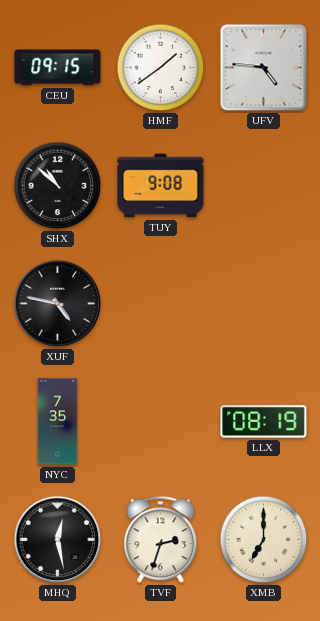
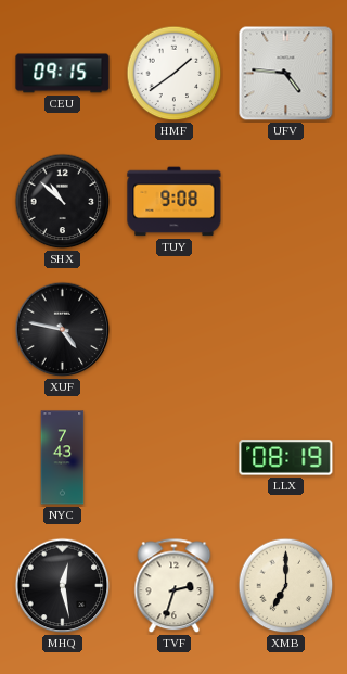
NYC: 7:35 -> 7:43
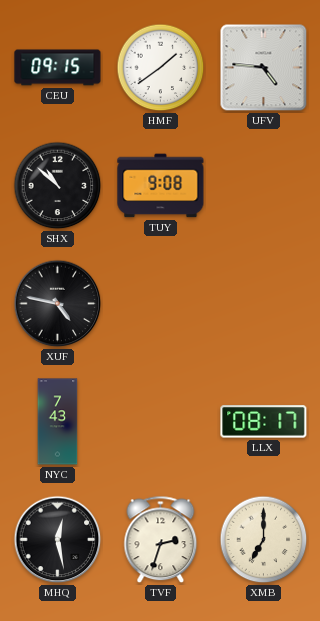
LLX: 08:19 -> 08:17
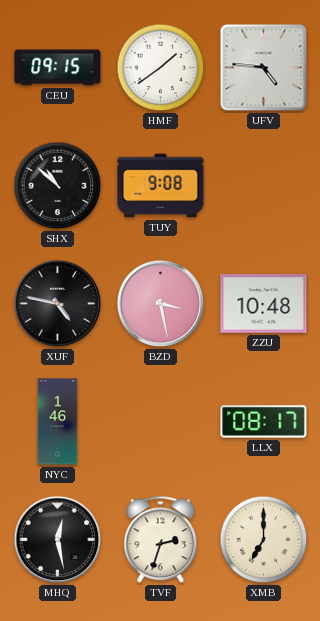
BZD: none -> 3:28
ZZU: none -> 10:48
NYC: 7:43 -> 1:46
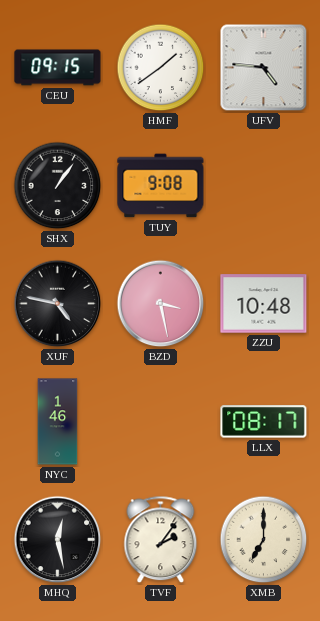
SHX: 10:52 -> 1:06
TVF: 2:33 -> 2:06
